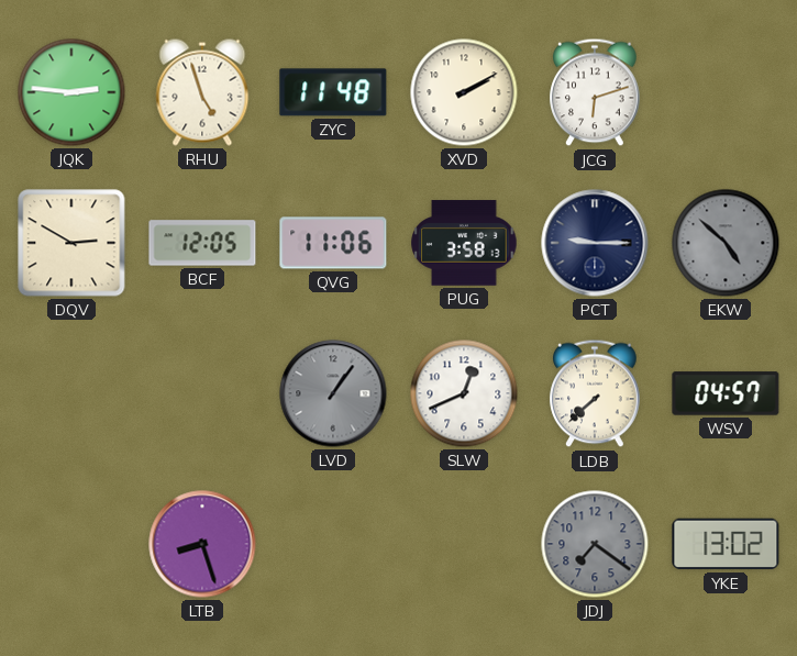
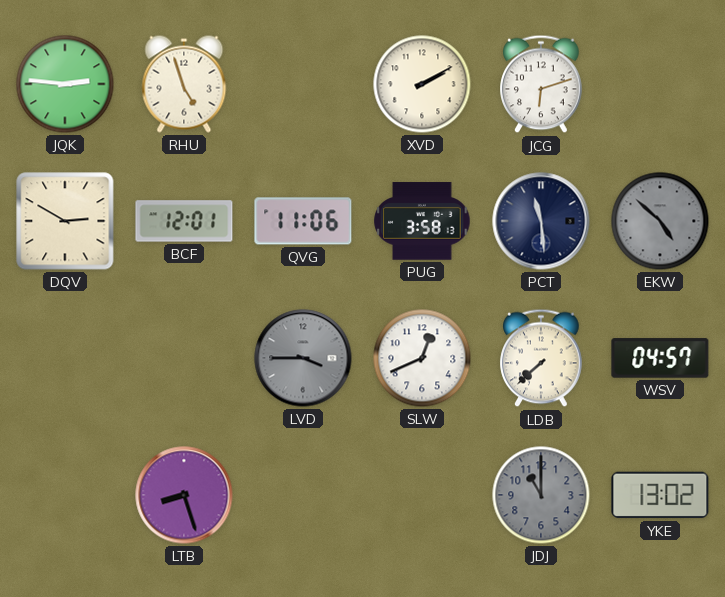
ZYC: 11:48 -> none
BCF: 12:05 -> 12:01
PCT: 9:15 -> 11:29
LVD: 1:06 -> 3:45
JDJ: 7:21 -> 11:00
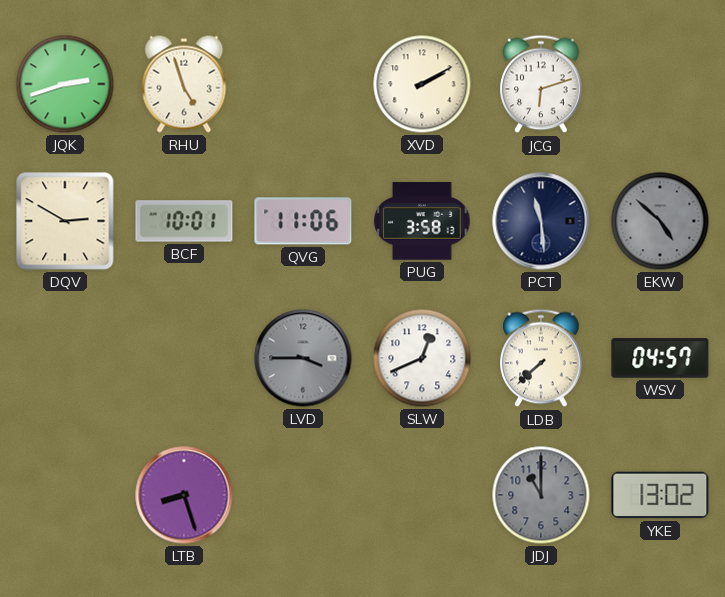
JQK: 2:46 -> 2:42
BCF: 12:01 -> 10:01
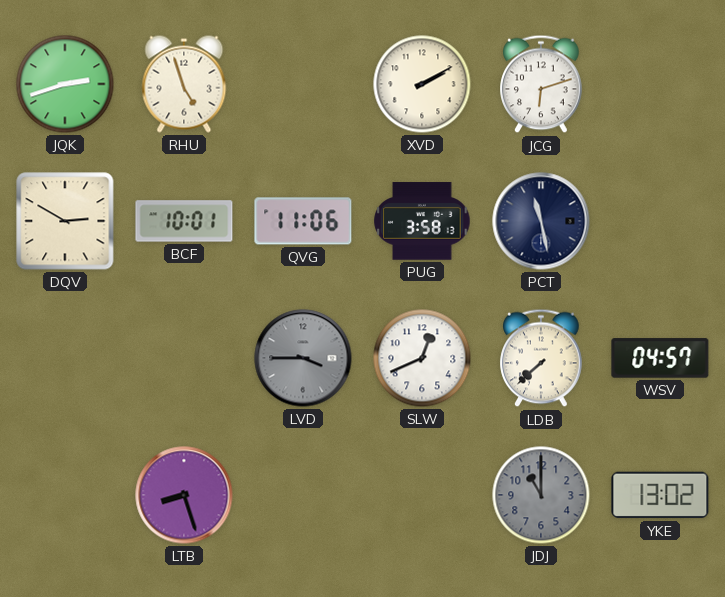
PCT: 11:29 -> 11:28
EKW: 4:52 -> none
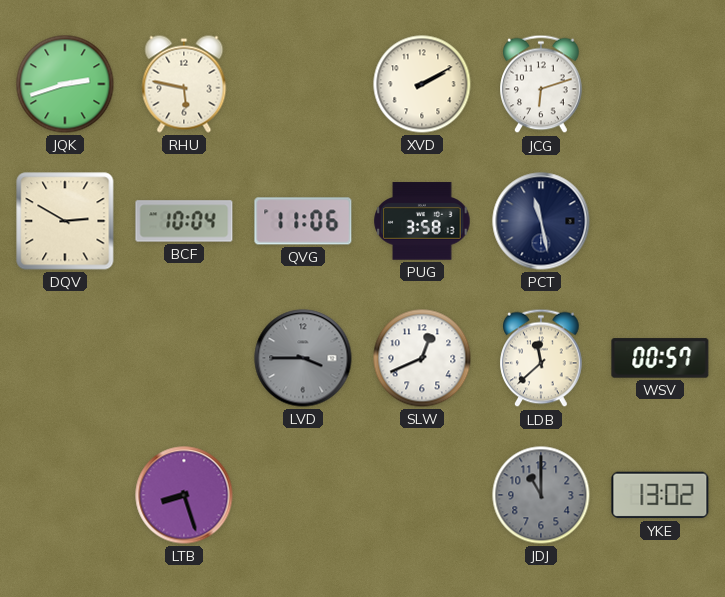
RHU: 4:57 -> 5:47
BCF: 10:01 -> 10:04
LDB: 7:38 -> 11:38
WSV: 04:57 -> 00:57
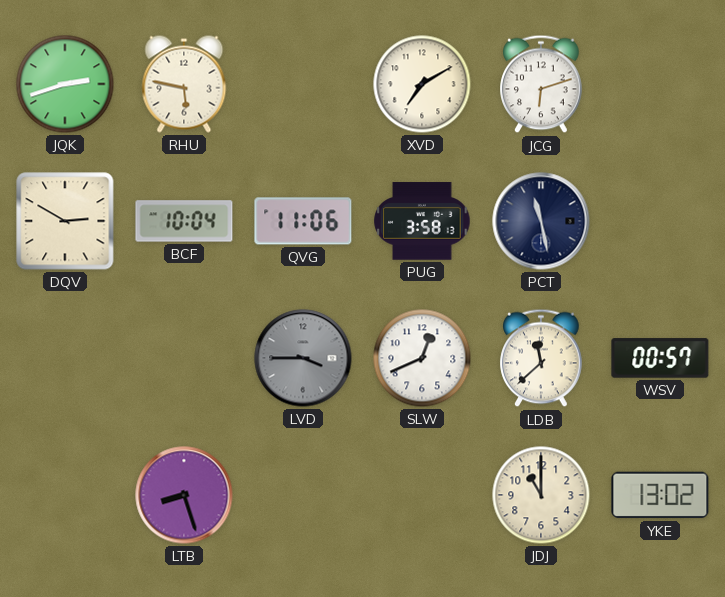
XVD: 2:10 -> 7:10
JDJ dial: grey -> cream
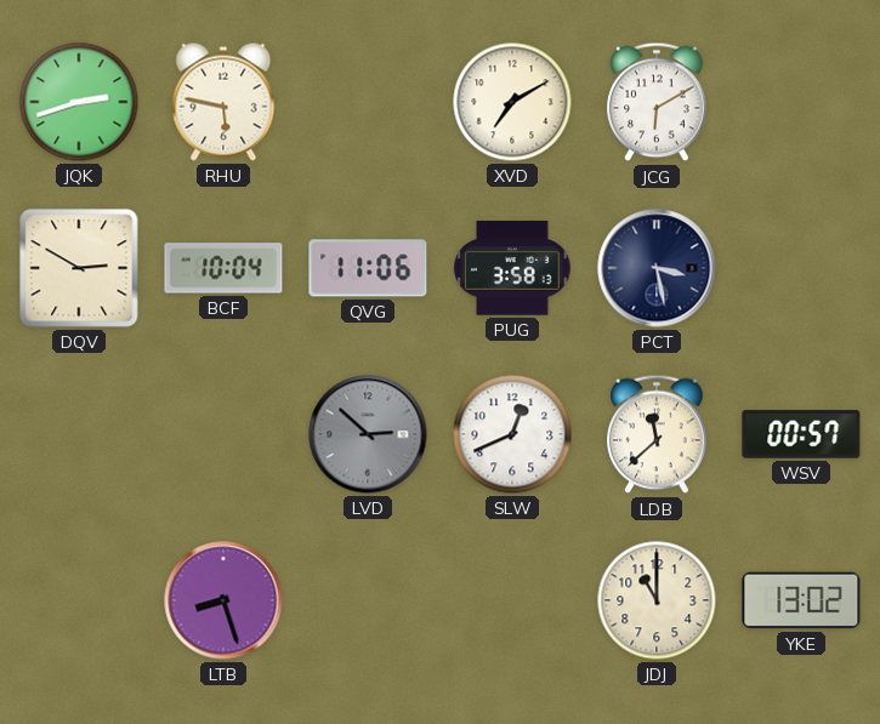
JCG: 6:12 -> 6:10
PCT: 11:28 -> 3:28
LVD: 3:45 -> 2:52
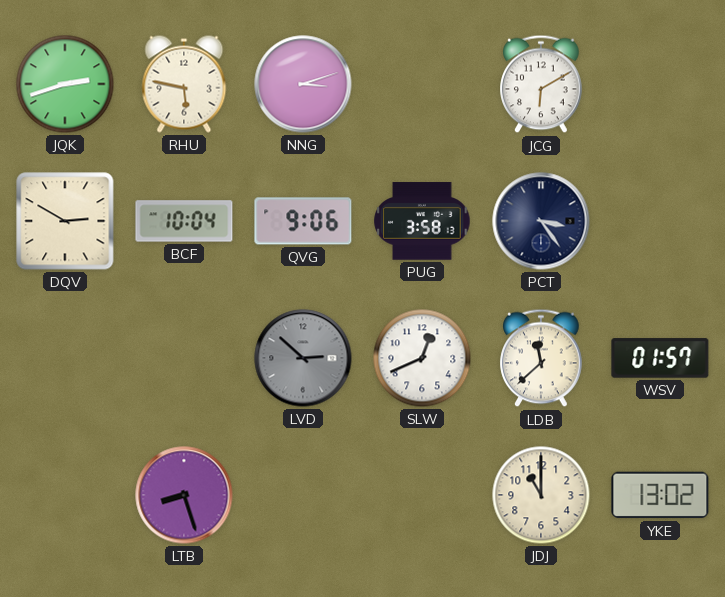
NNG: none -> 3:12
XVD: 7:10 -> none
QVG: 11:06 -> 9:06
PCT: 3:28 -> 3:24
WSV: 00:57 -> 01:57
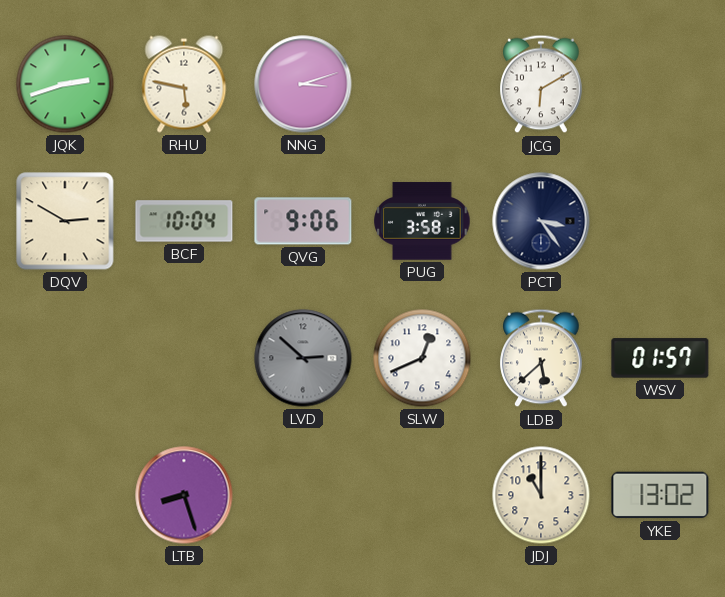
LDB: 11:38 -> 5:38
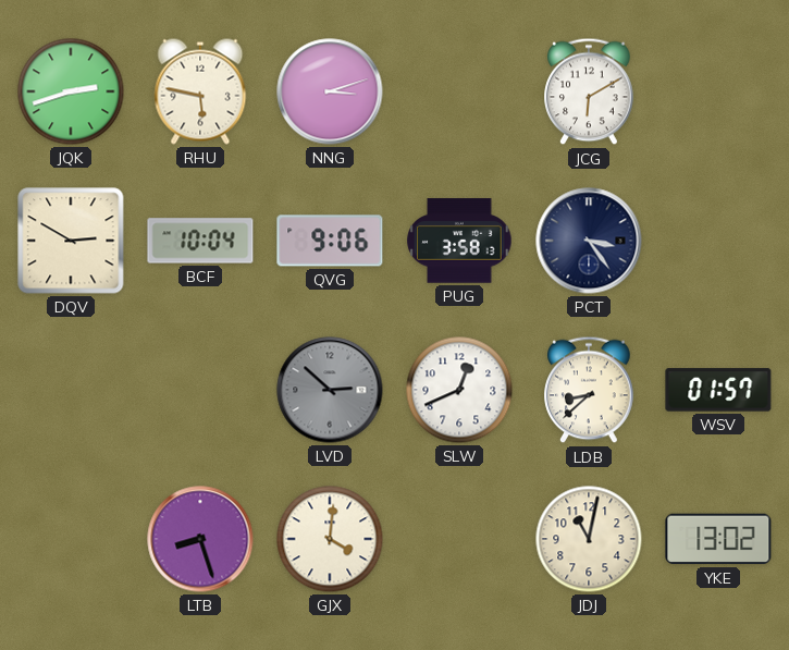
LDB: 5:38 -> 8:38
GJX: none -> 4:01
JDJ: 11:00 -> 11:02
